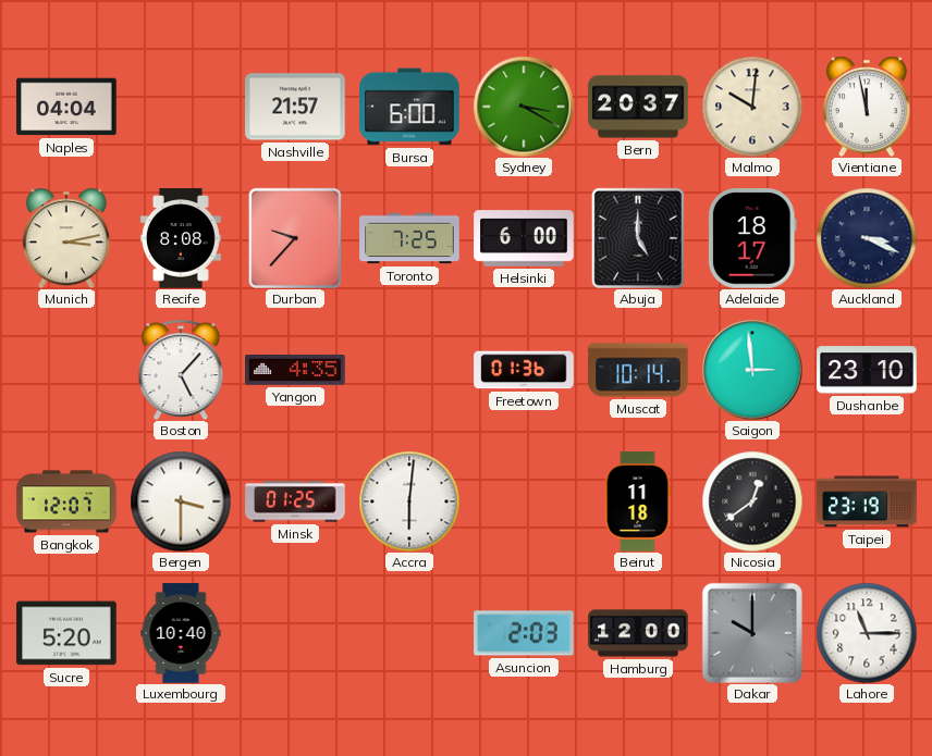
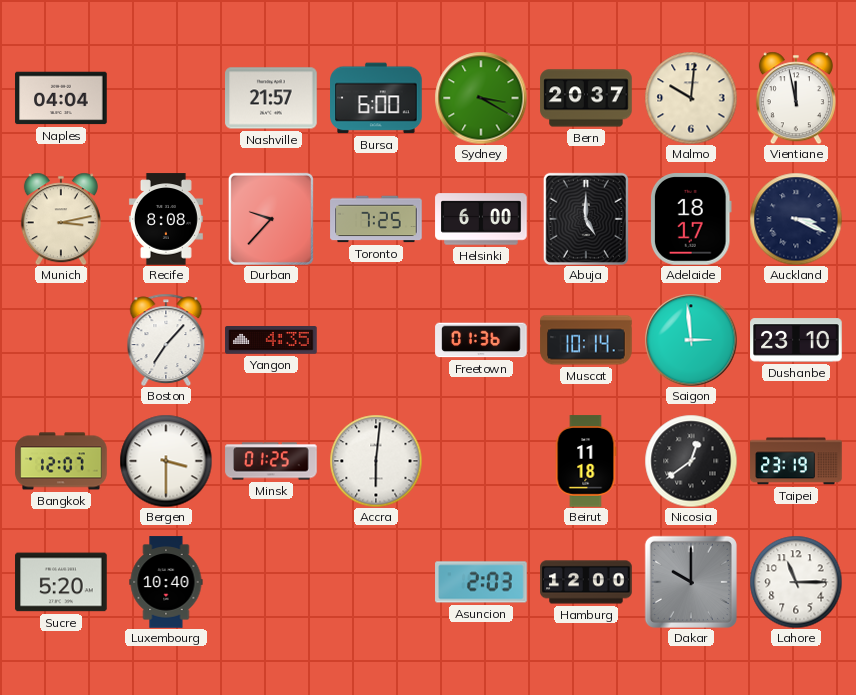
Boston: 5:07 -> 7:07
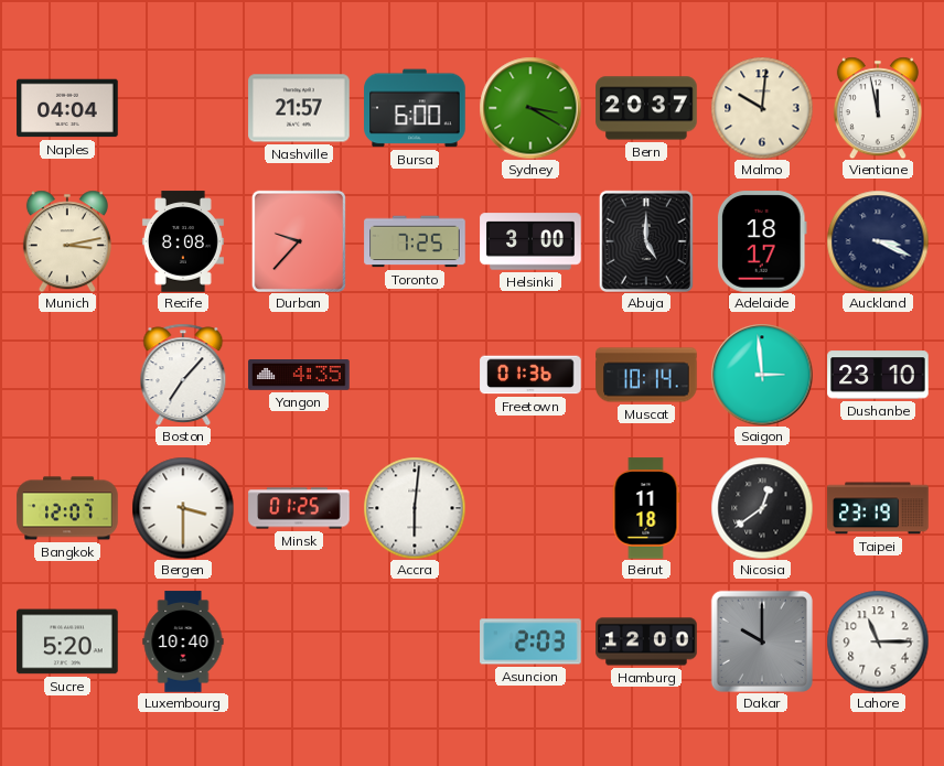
Helsinki: 6:00 -> 3:00
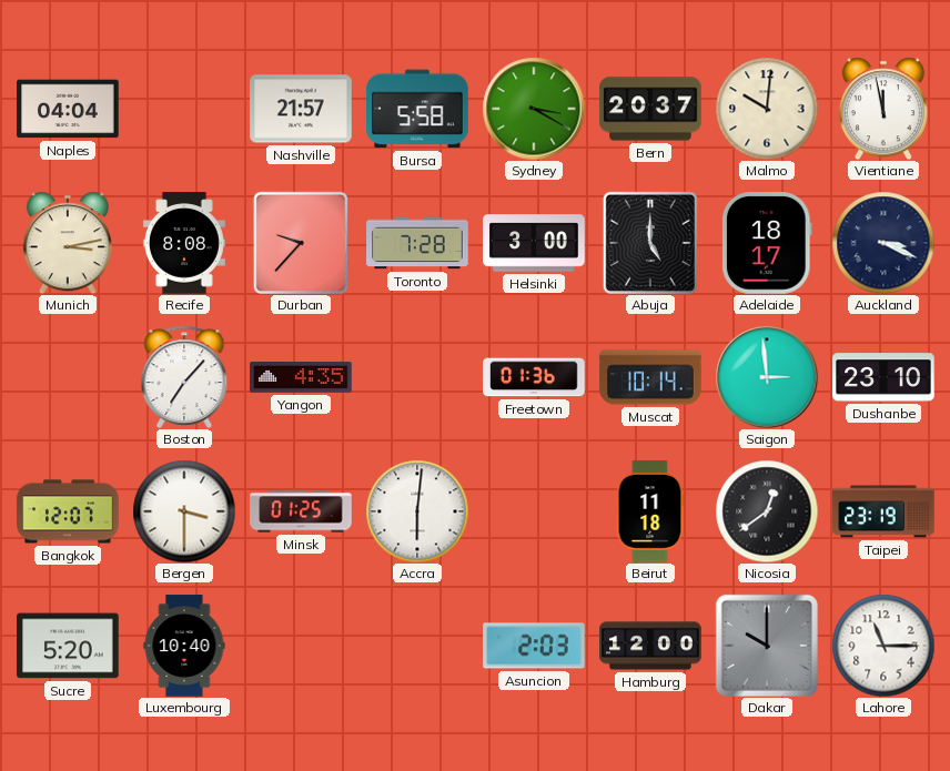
Bursa: 6:00 -> 5:58
Toronto: 7:25 -> 7:28
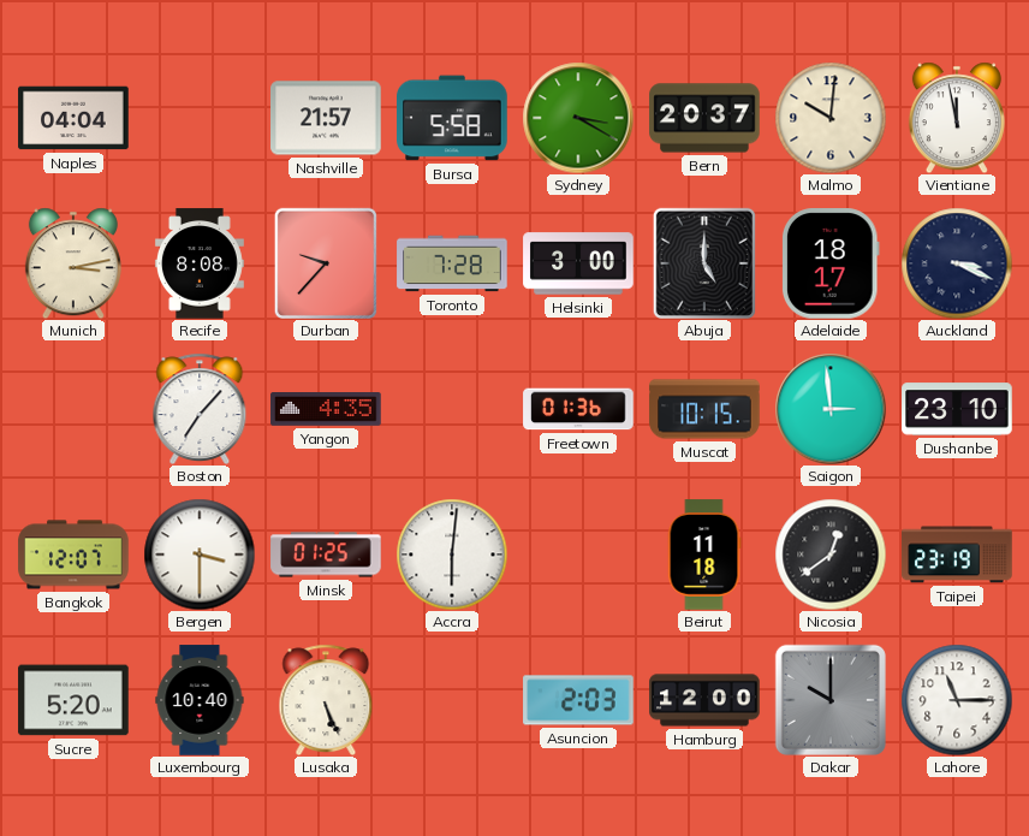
Muscat: 10:14 -> 10:15
Lusaka: none -> 5:26
